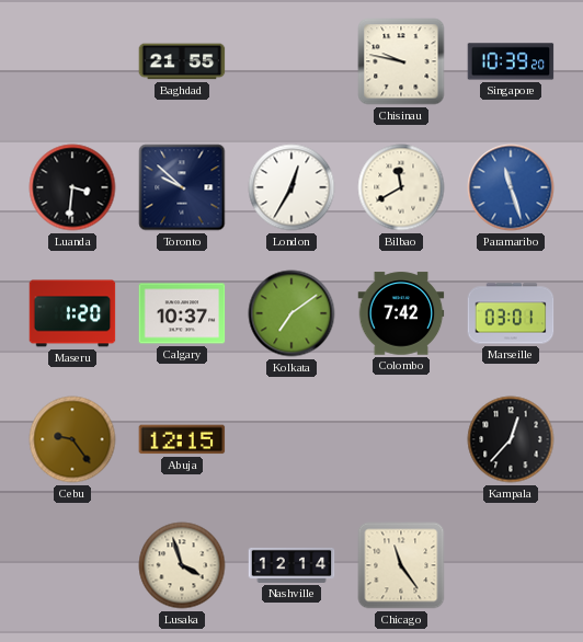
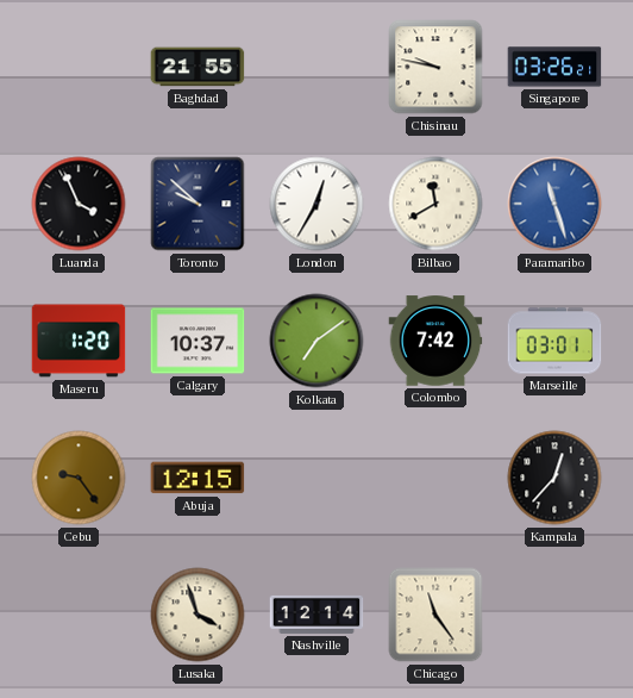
Singapore: 10:39 -> 03:26
Luanda: 3:31 -> 3:56
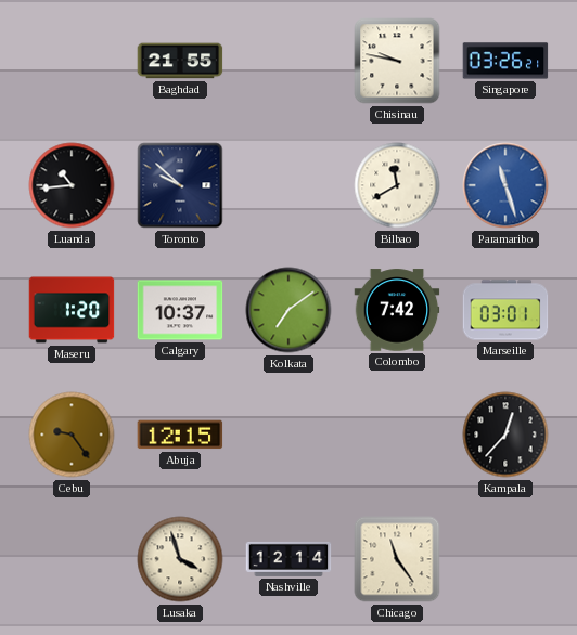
Luanda: 3:56 -> 10:44
London: 12:35 -> none
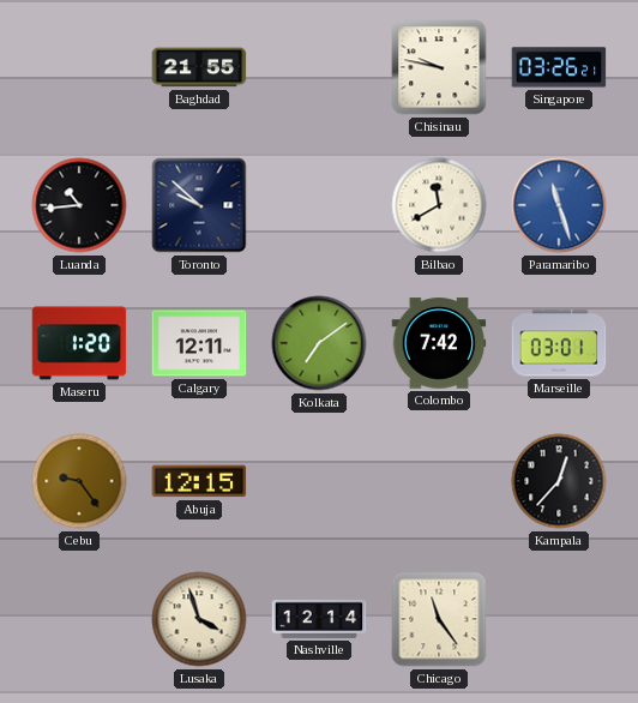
Calgary: 10:37 -> 12:11
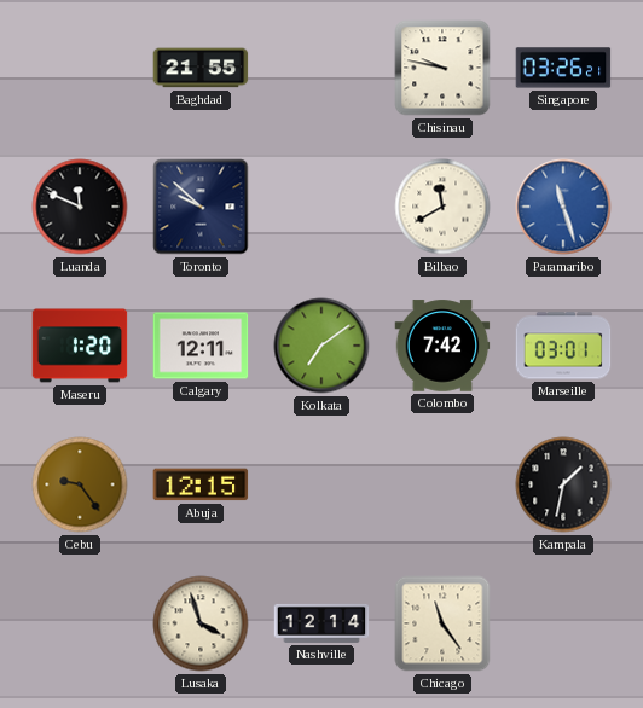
Luanda: 10:44 -> 11:49
Kampala: 12:37 -> 1:32
